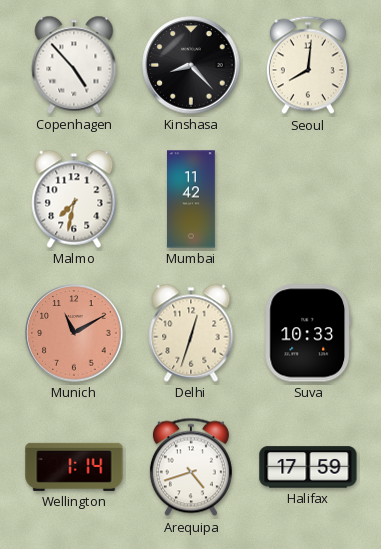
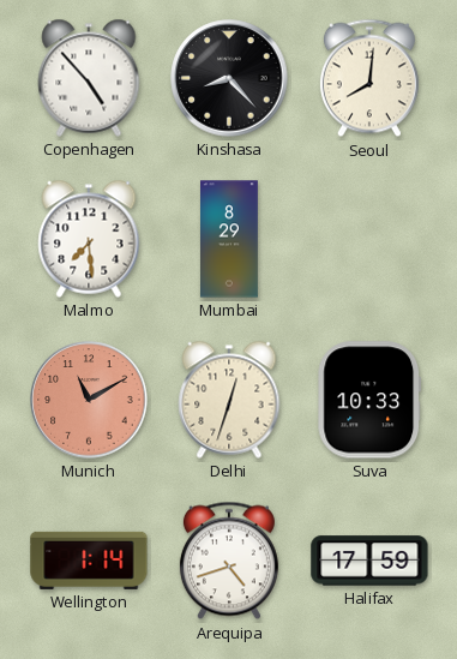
Malmo: 7:32 -> 7:29
Mumbai: 11:42 -> 8:29
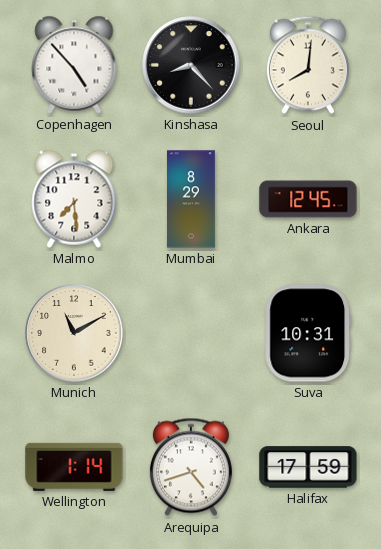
Ankara: none -> 12:45
Munich dial: salmon -> cream
Delhi: 12:33 -> none
Suva: 10:33 -> 10:31
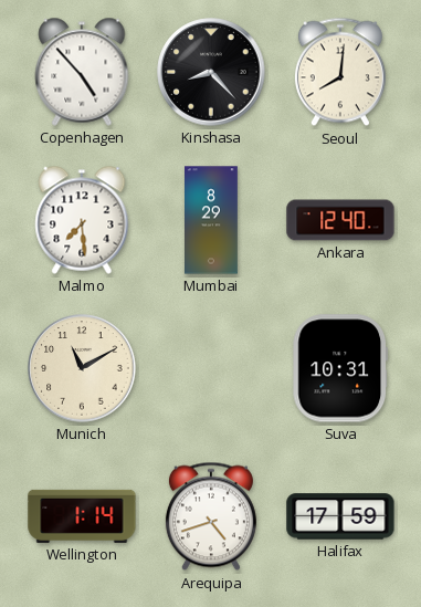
Ankara: 12:45 -> 12:40
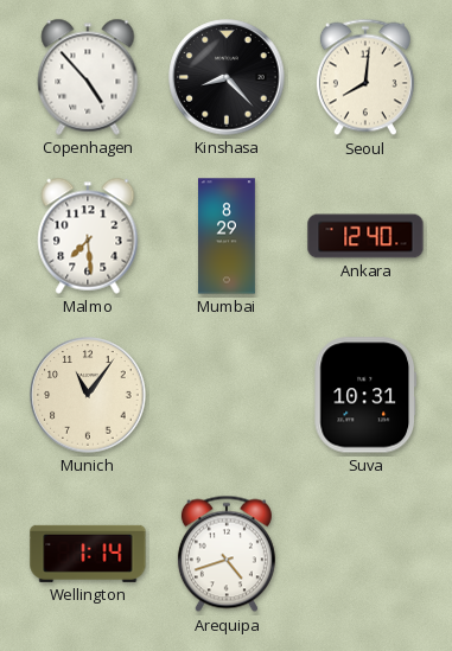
Munich: 11:10 -> 11:06
Halifax: 17:59 -> none
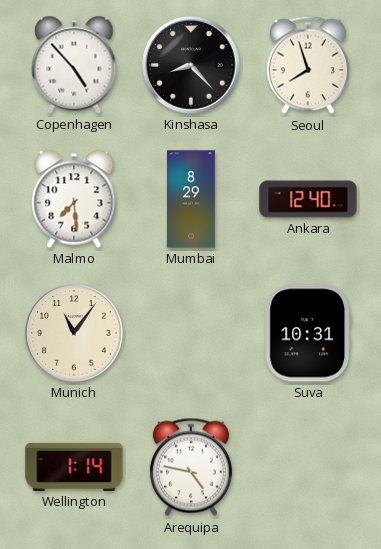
Seoul: 8:01 -> 7:57
Arequipa: 4:42 -> 4:47
